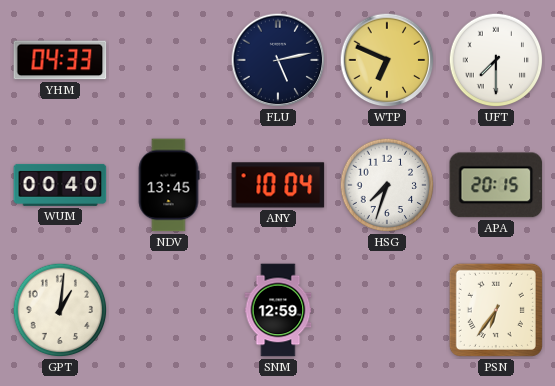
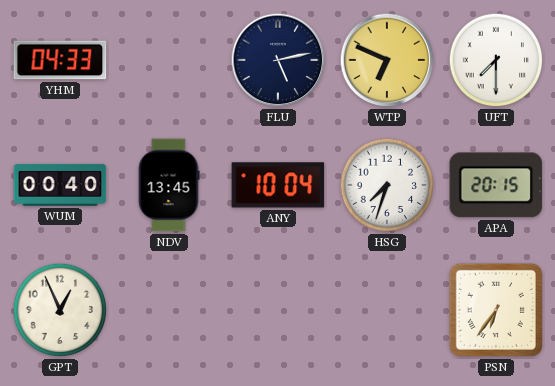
GPT: 1:01 -> 12:56
SNM: 12:59 -> none
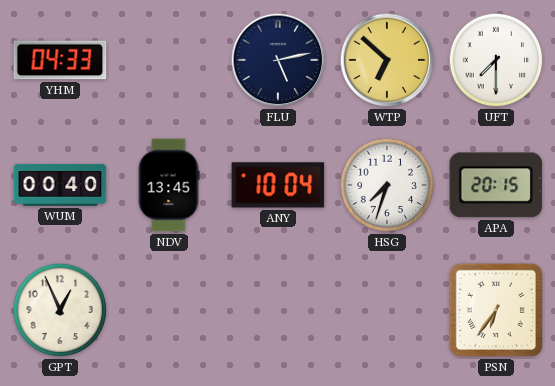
WTP: 6:49 -> 6:52
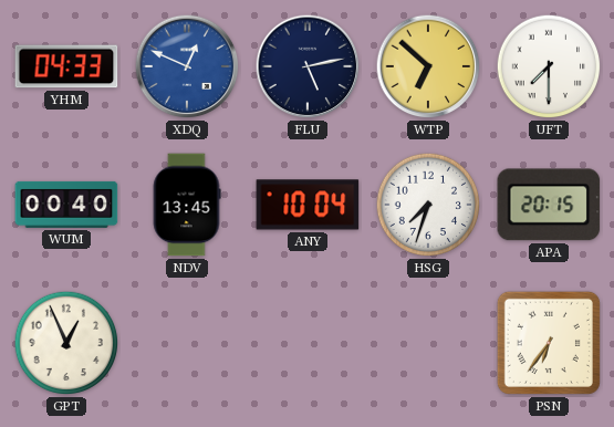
XDQ: none -> 12:49
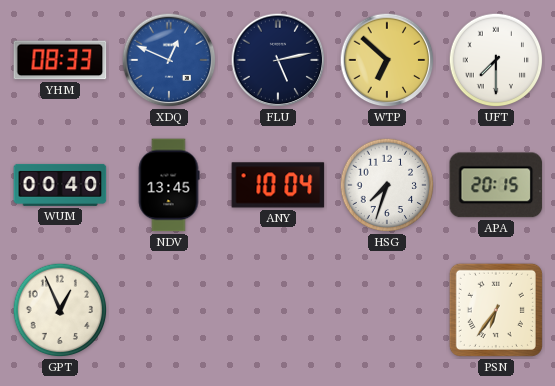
YHM: 04:33 -> 08:33
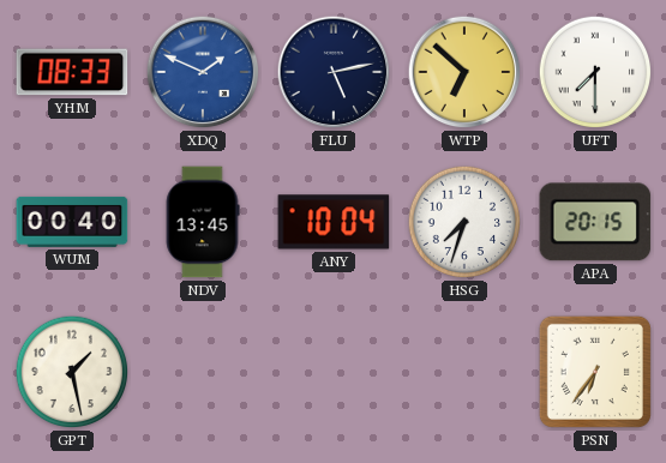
XDQ: 12:49 -> 1:49
GPT: 12:56 -> 1:28
